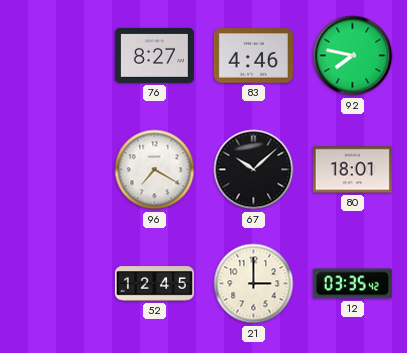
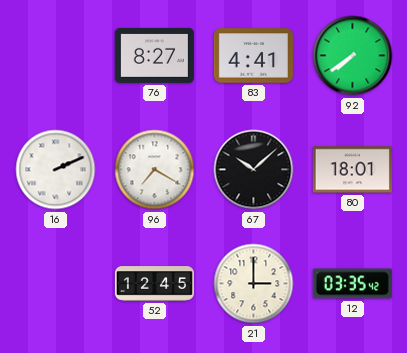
83: 4:46 -> 4:41
92: 7:47 -> 7:39
16: none -> 2:11
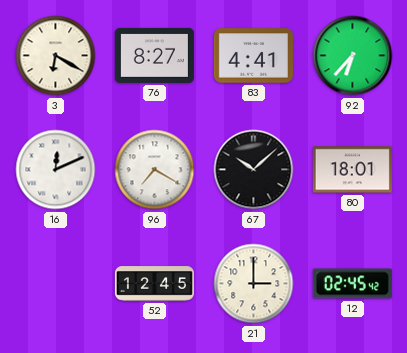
3: none -> 6:20
92: 7:39 -> 6:37
16: 2:11 -> 12:11
12: 03:35 -> 02:45
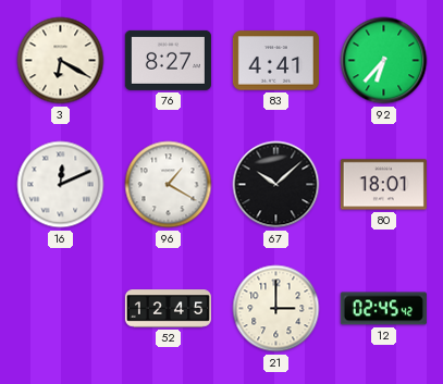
96: 7:20 -> 1:20
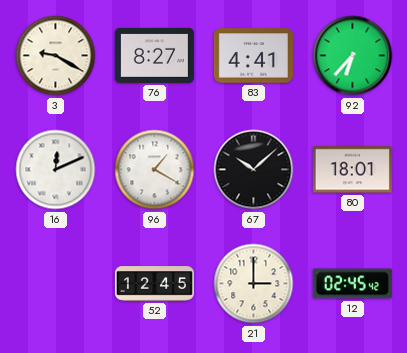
3: 6:20 -> 9:20
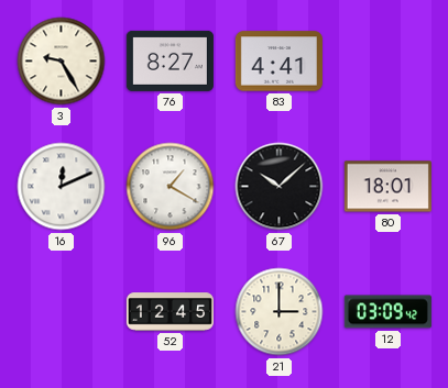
3: 9:20 -> 9:25
92: 6:37 -> none
12: 02:45 -> 03:09
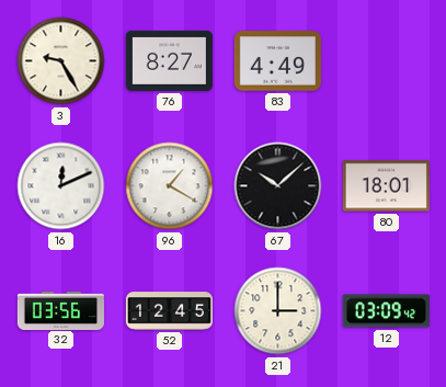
83: 4:41 -> 4:49
32: none -> 03:56
